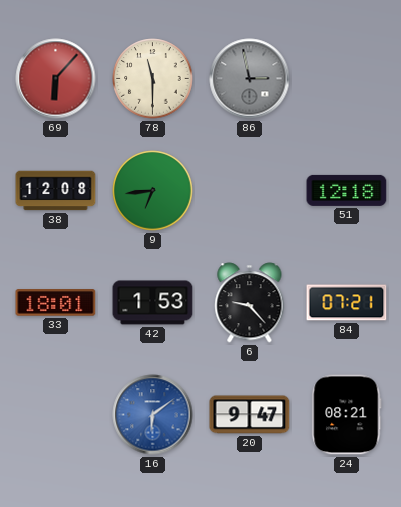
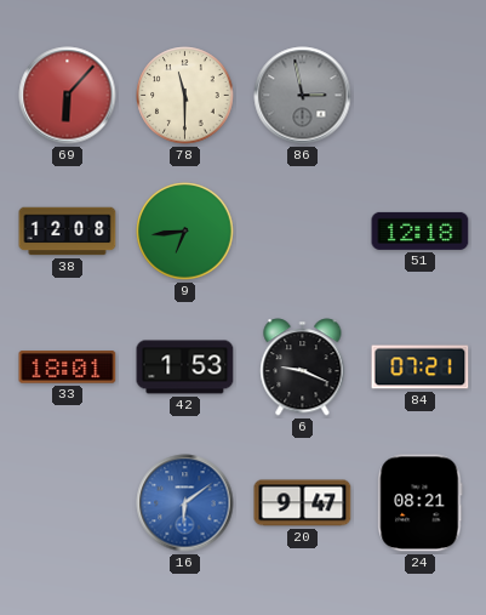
6: 9:23 -> 9:19
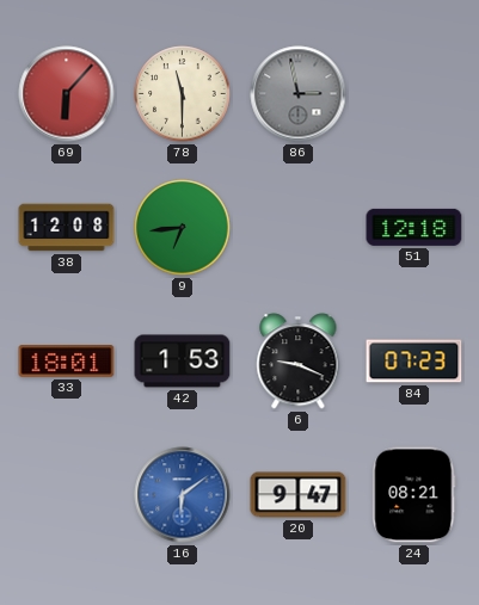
84: 07:21 -> 07:23
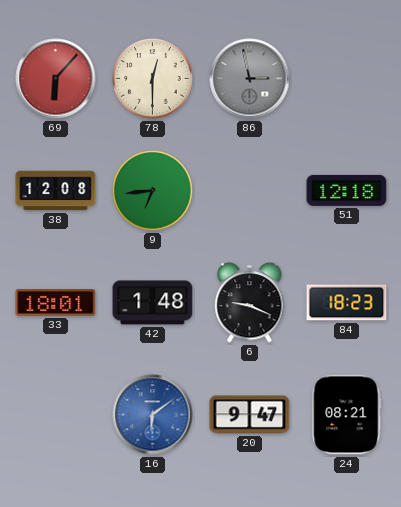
78: 11:30 -> 12:30
42: 1:53 -> 1:48
84: 07:23 -> 18:23
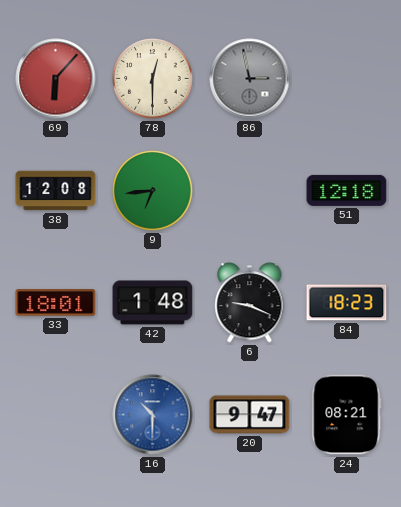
16: 6:09 -> 10:30
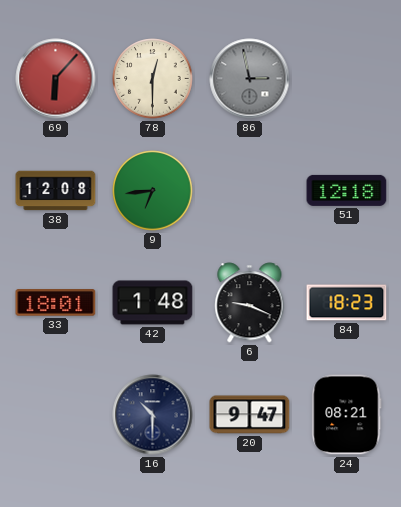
16 dial: blue -> navy
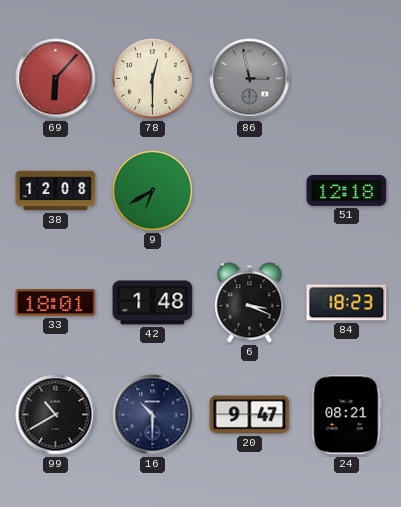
9: 6:44 -> 6:40
6: 9:19 -> 3:19
99: none -> 10:40
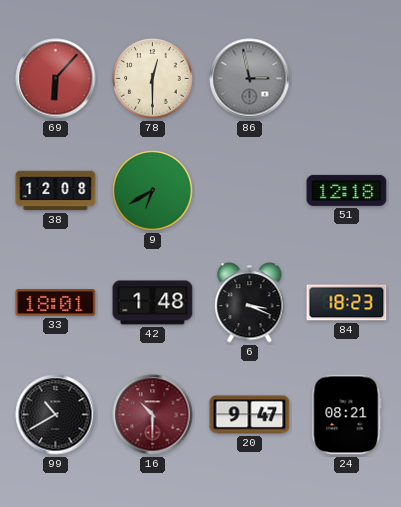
16 dial: navy -> burgundy
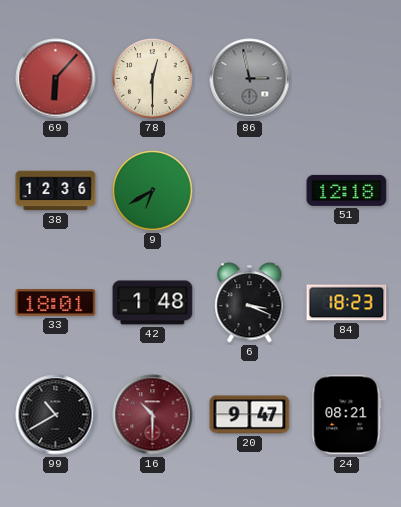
38: 12:08 -> 12:36
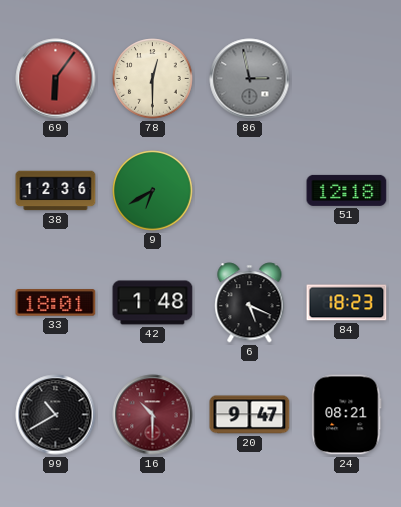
69: 6:07 -> 6:06
6: 3:19 -> 5:19
